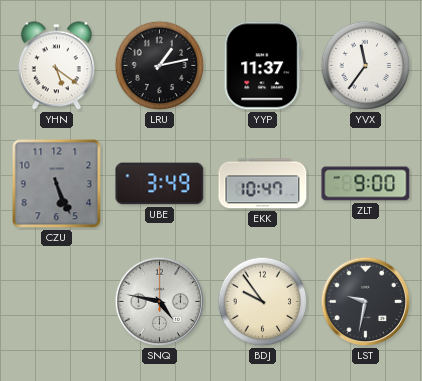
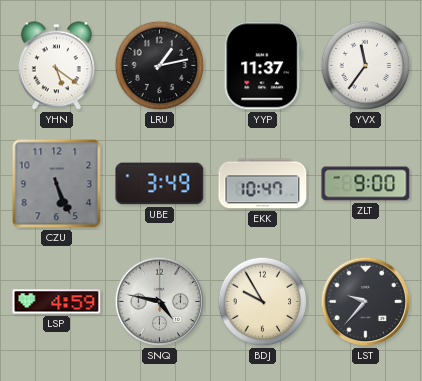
LSP: none -> 4:59
BDJ: 9:54 -> 9:55
LST: 9:32 -> 9:37
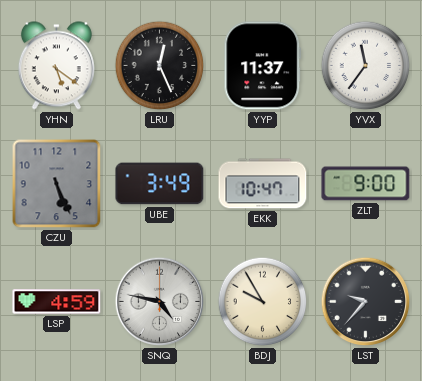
LRU: 1:13 -> 12:26
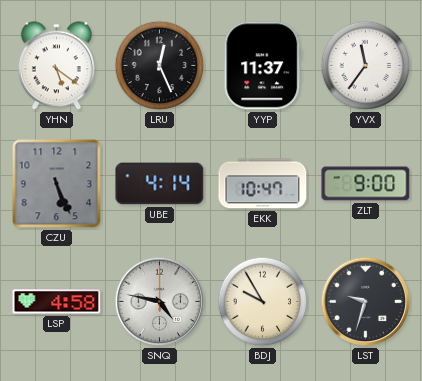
UBE: 3:49 -> 4:14
LSP: 4:59 -> 4:58
LST: 9:37 -> 9:33
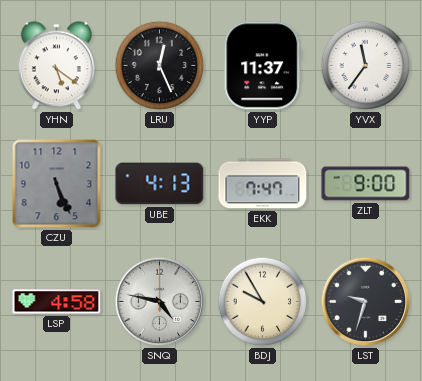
UBE: 4:14 -> 4:13
EKK: 10:47 -> 7:47
